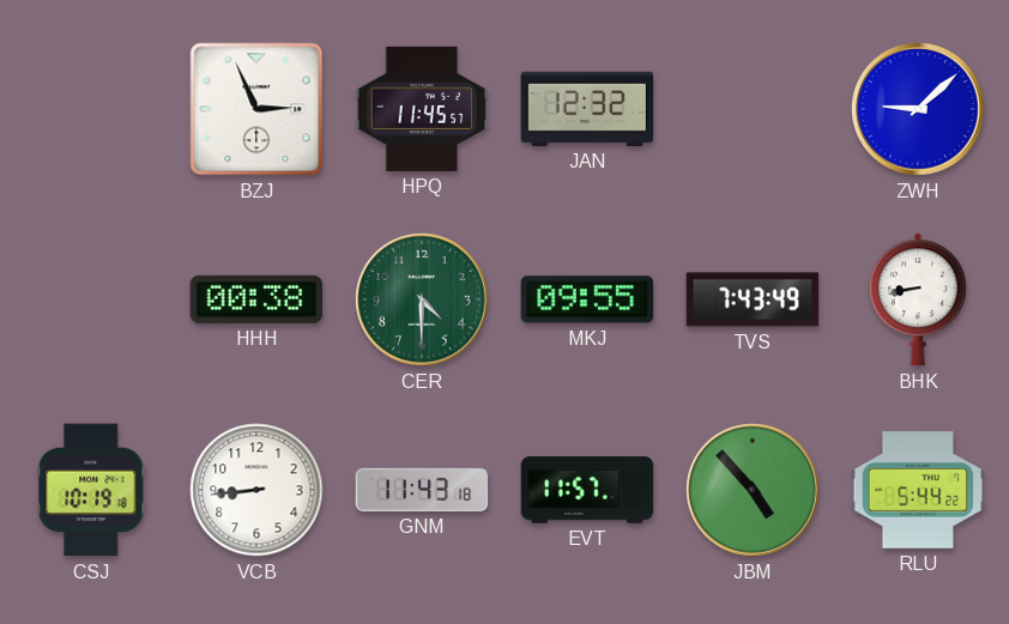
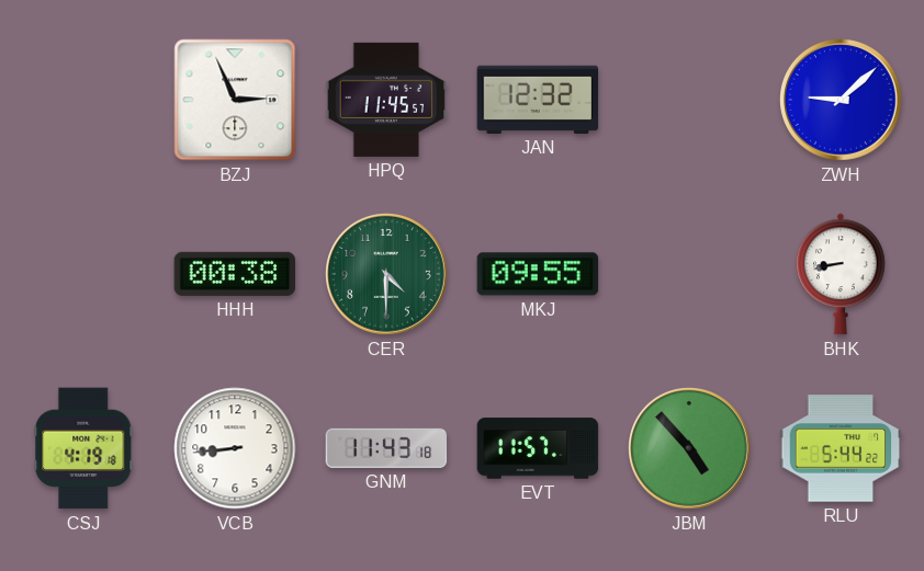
TVS: 7:43 -> none
CSJ: 10:19 -> 4:19
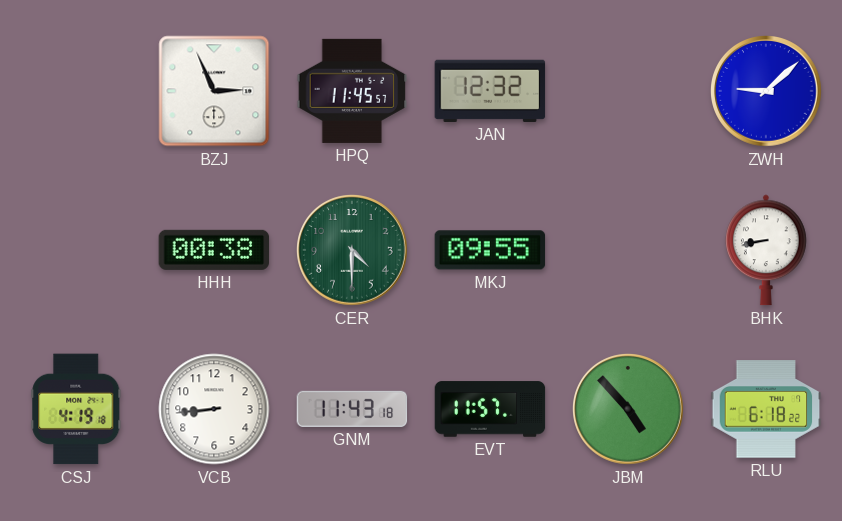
RLU: 5:44 -> 6:18
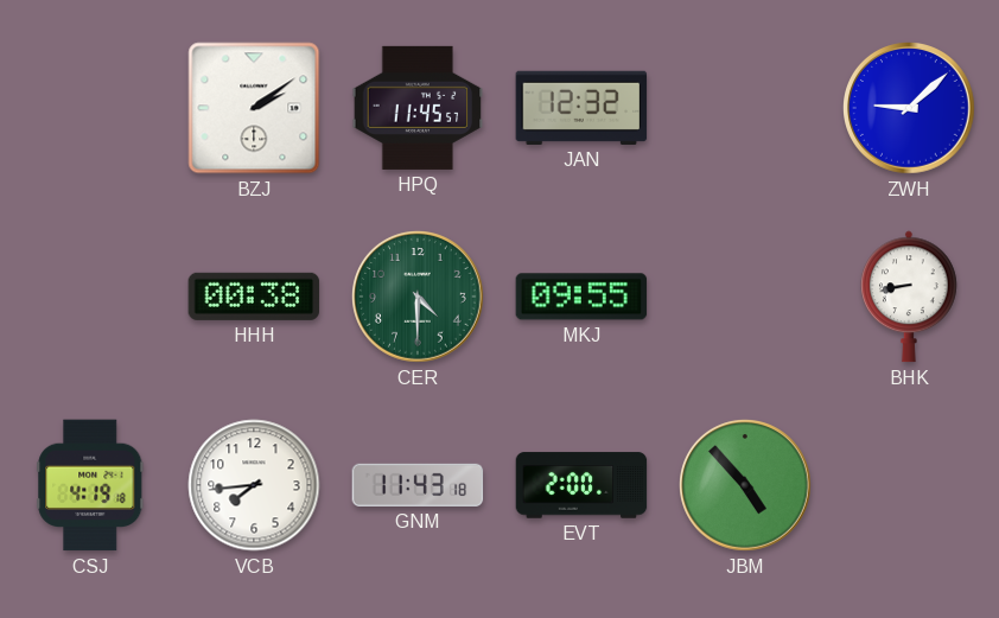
BZJ: 2:56 -> 2:09
VCB: 8:44 -> 7:44
EVT: 11:57 -> 2:00
RLU: 6:18 -> none
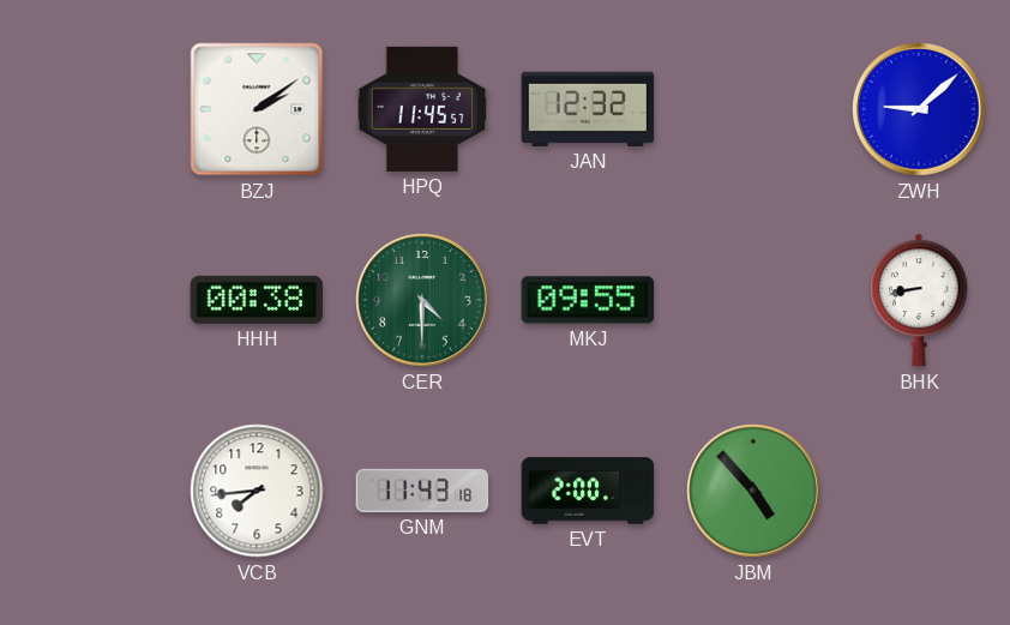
CSJ: 4:19 -> none
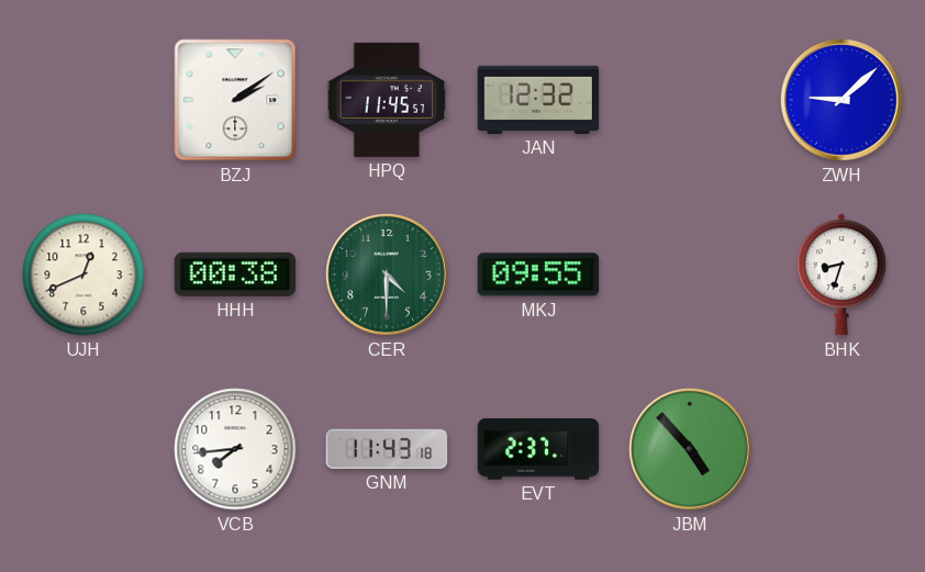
UJH: none -> 12:41
BHK: 8:43 -> 8:33
EVT: 2:00 -> 2:37
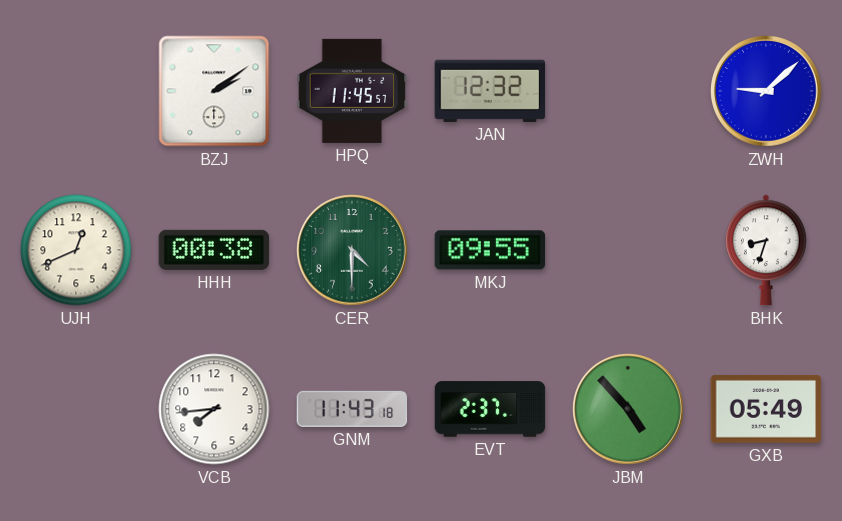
GXB: none -> 05:49
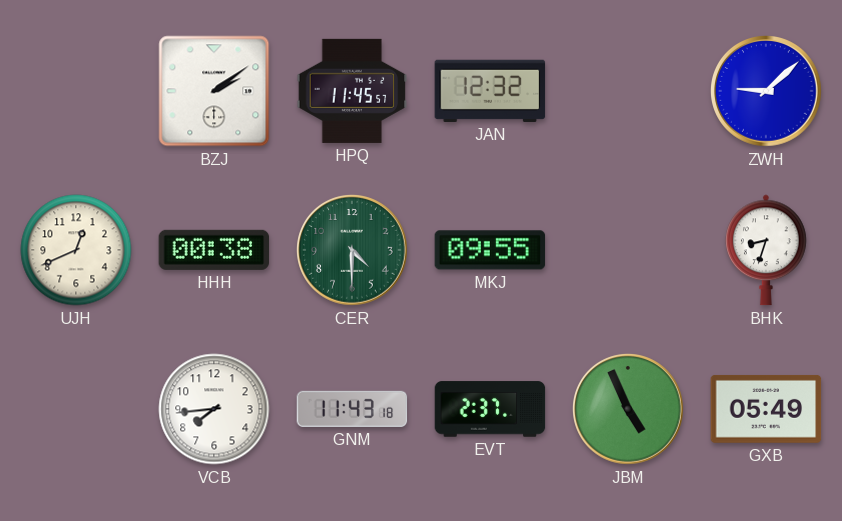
JBM: 4:53 -> 4:56
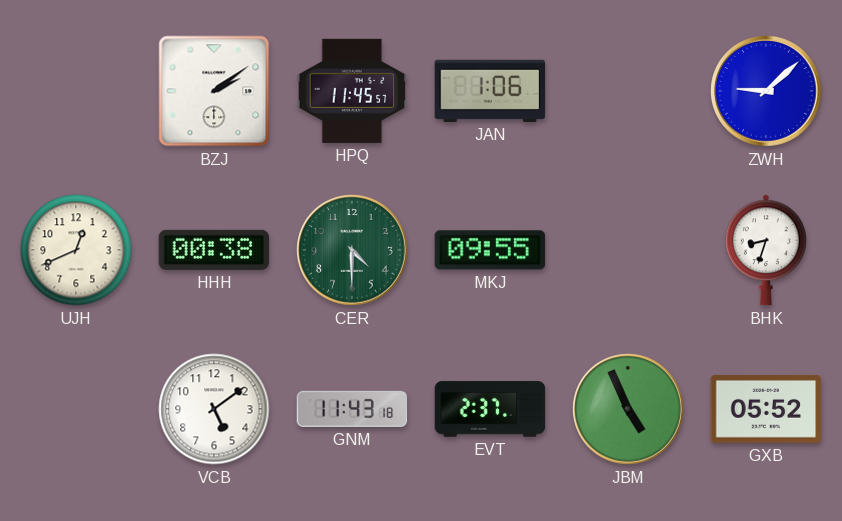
JAN: 12:32 -> 1:06
VCB: 7:44 -> 5:09
GXB: 05:49 -> 05:52
